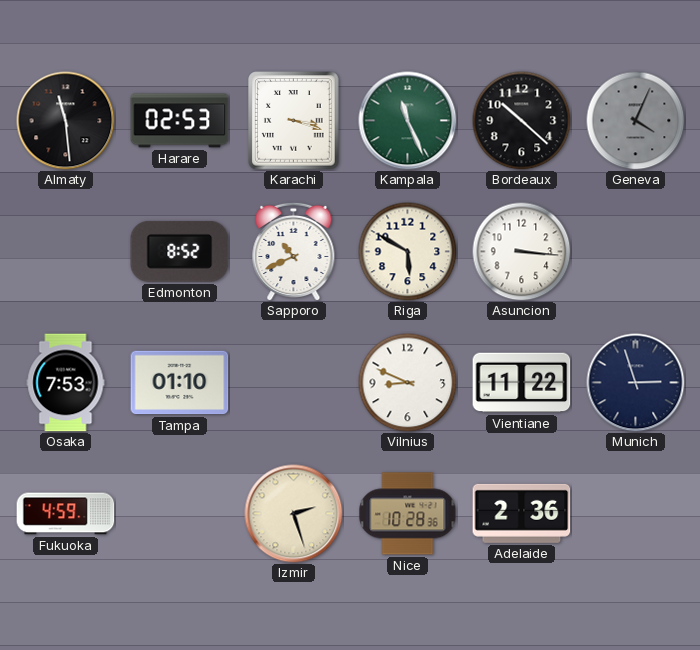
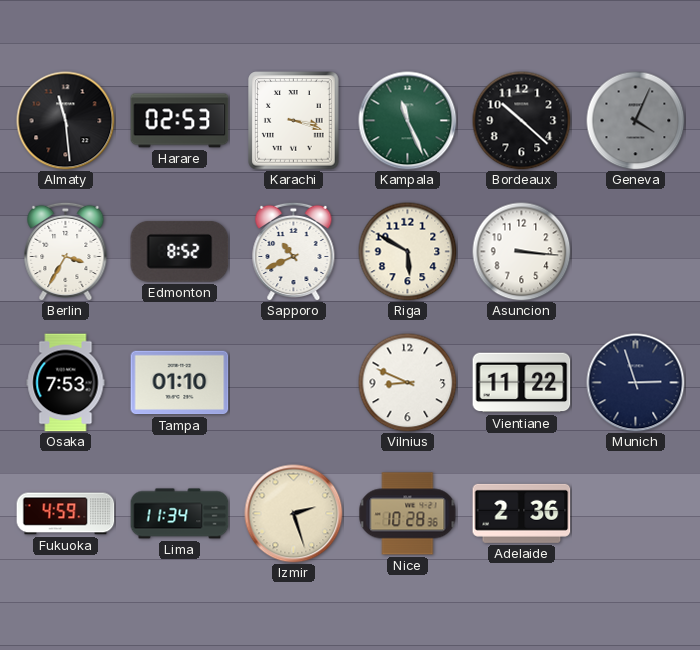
Berlin: none -> 3:35
Lima: none -> 11:34
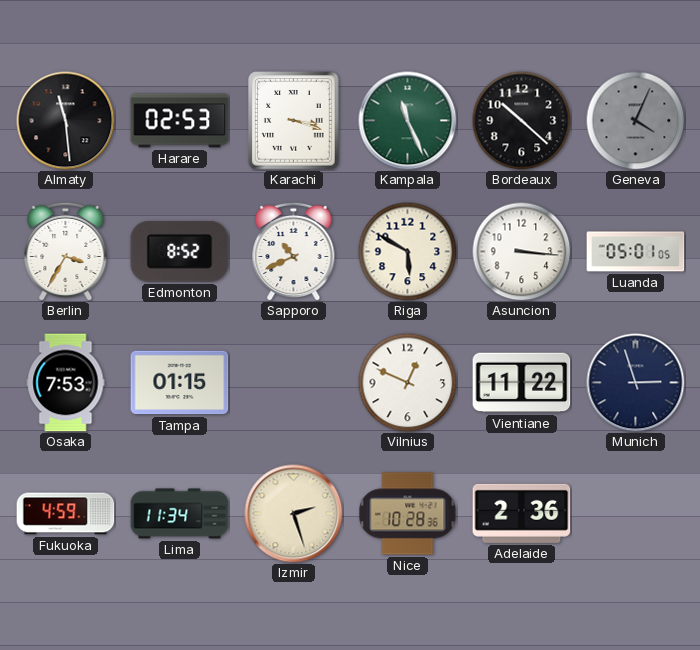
Luanda: none -> 05:01
Tampa: 01:10 -> 01:15
Vilnius: 8:49 -> 12:49
